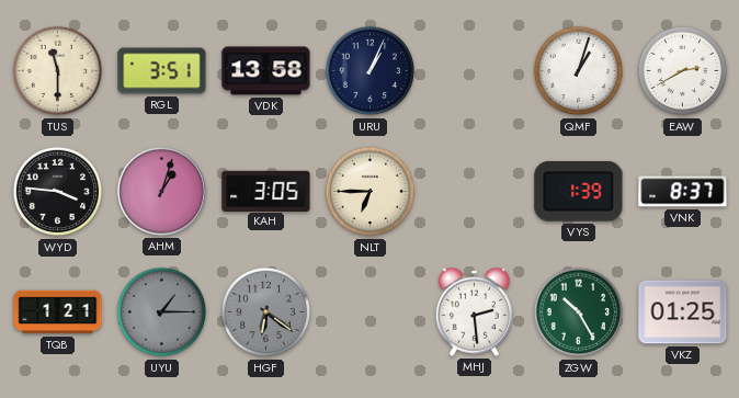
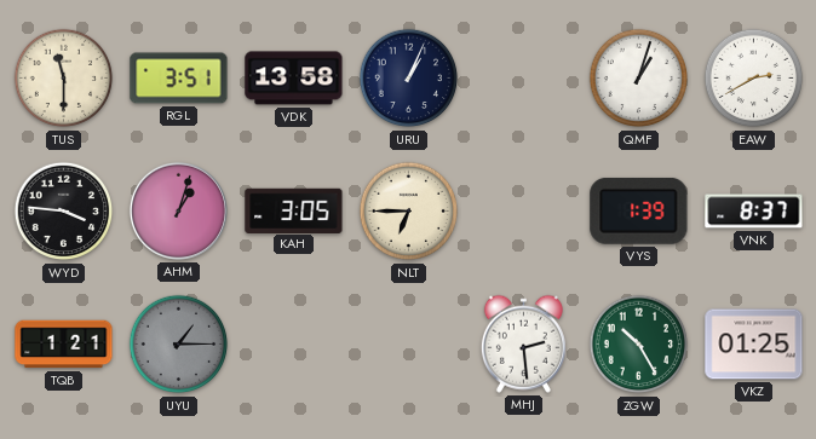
HGF: 6:21 -> none
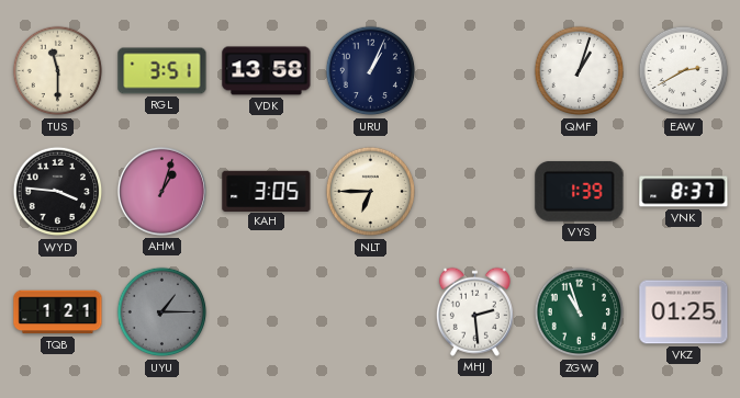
ZGW: 10:25 -> 10:57
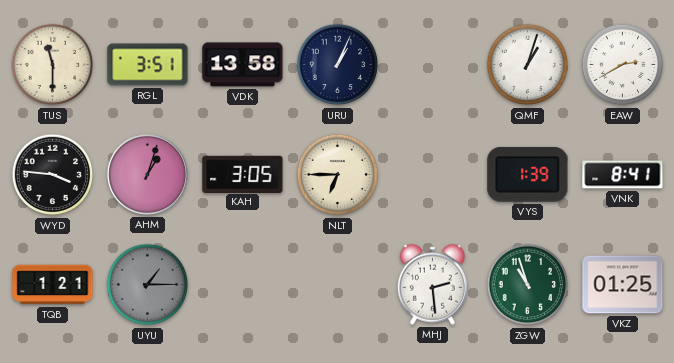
VNK: 8:37 -> 8:41
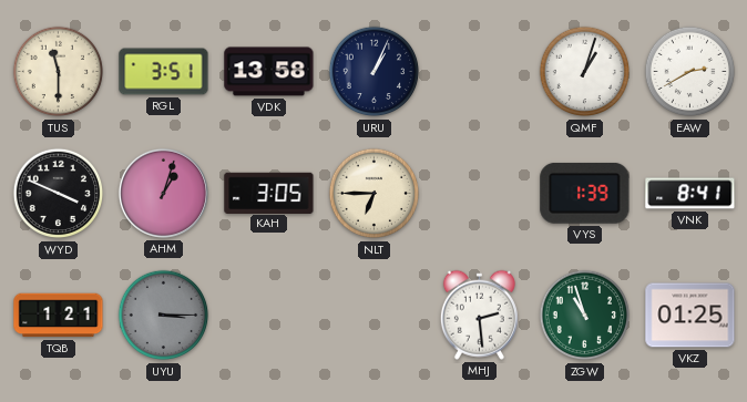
WYD: 3:46 -> 3:49
UYU: 1:15 -> 3:15
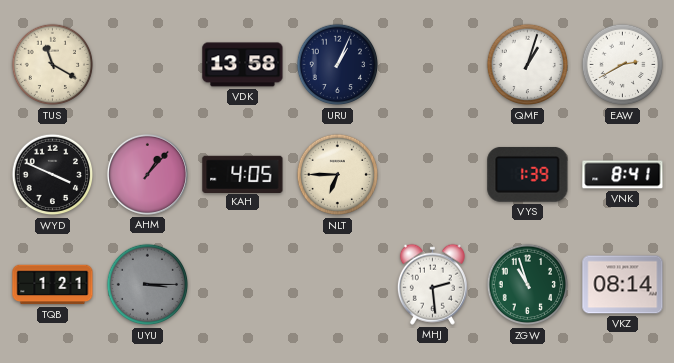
TUS: 11:30 -> 11:20
RGL: 3:51 -> none
AHM: 1:03 -> 1:07
KAH: 3:05 -> 4:05
VKZ: 01:25 -> 08:14
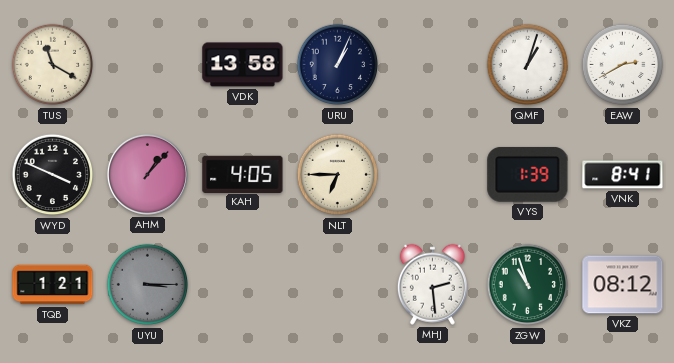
VKZ: 08:14 -> 08:12
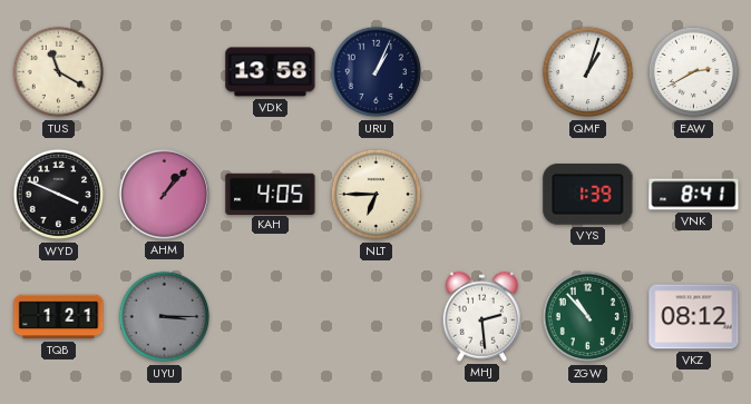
ZGW: 10:57 -> 10:53
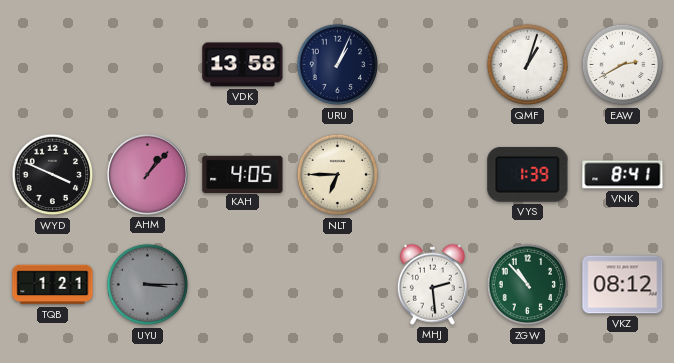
TUS: 11:20 -> none
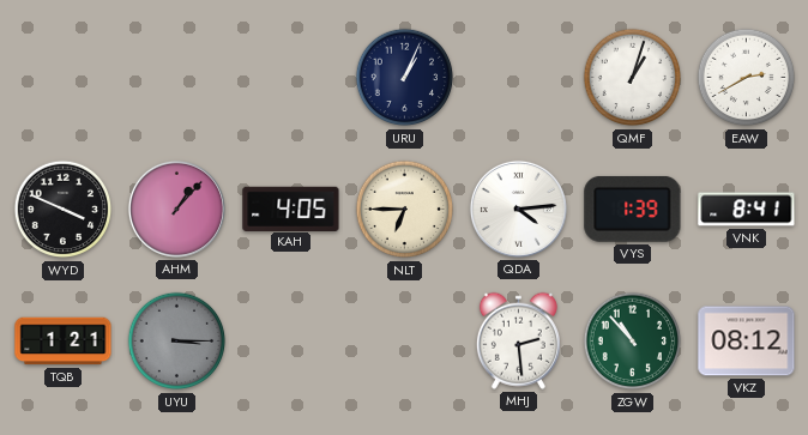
VDK: 13:58 -> none
QDA: none -> 4:14
